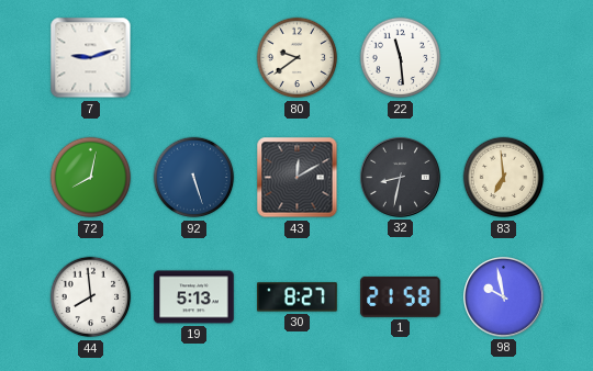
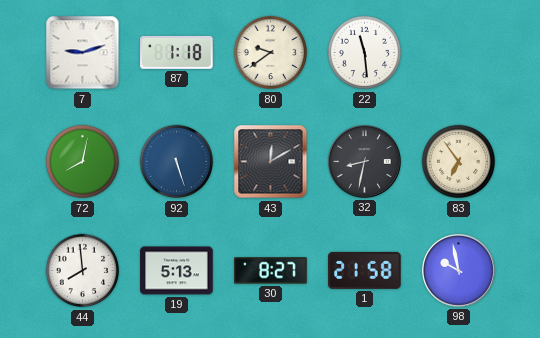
87: none -> 1:18
83: 6:59 -> 6:54
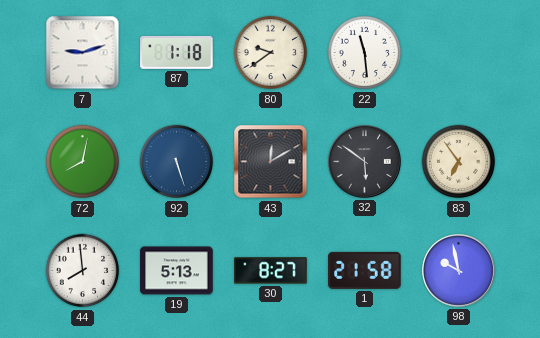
32: 8:32 -> 5:51
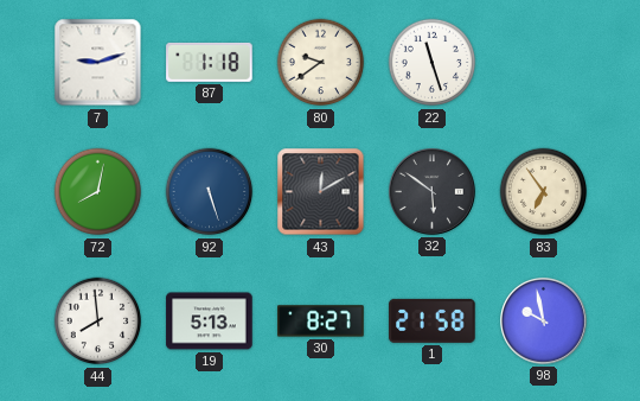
22: 11:29 -> 11:27
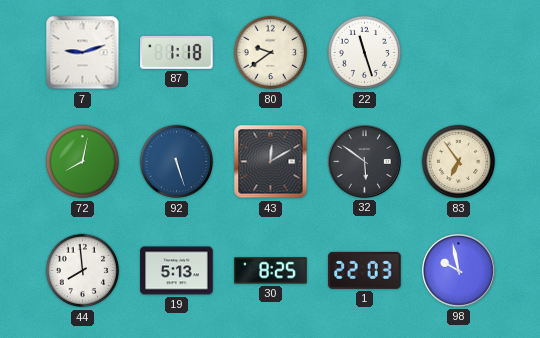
30: 8:27 -> 8:25
1: 21:58 -> 22:03
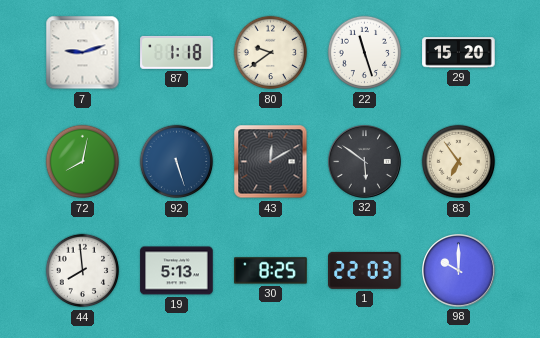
29: none -> 15:20
98: 9:58 -> 10:00
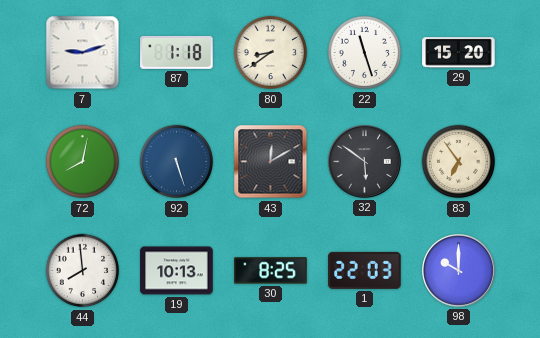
80: 9:39 -> 8:39
19: 5:13 -> 10:13
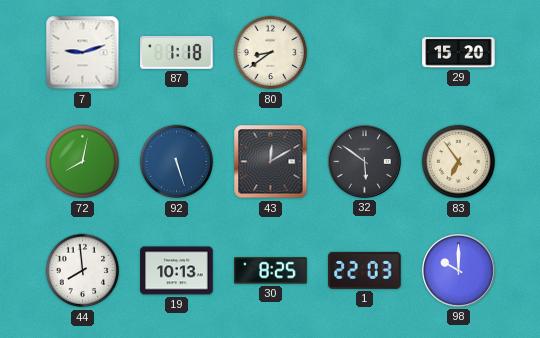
22: 11:27 -> none
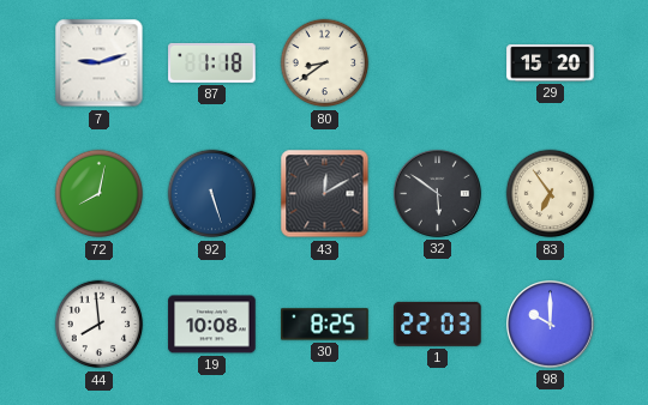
19: 10:13 -> 10:08
